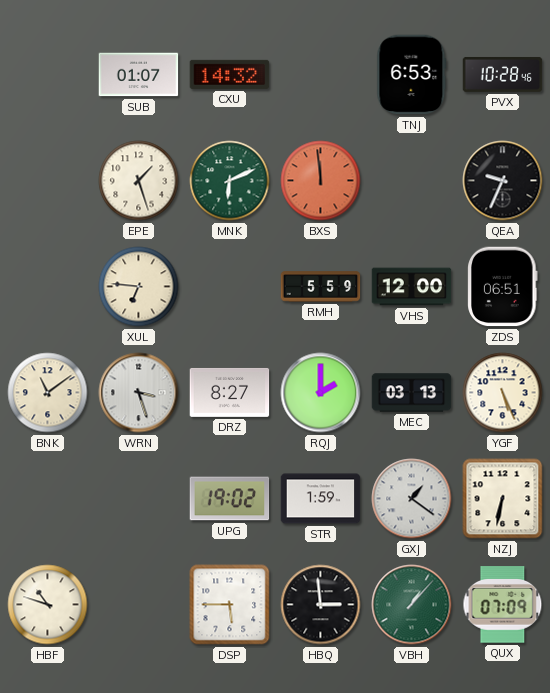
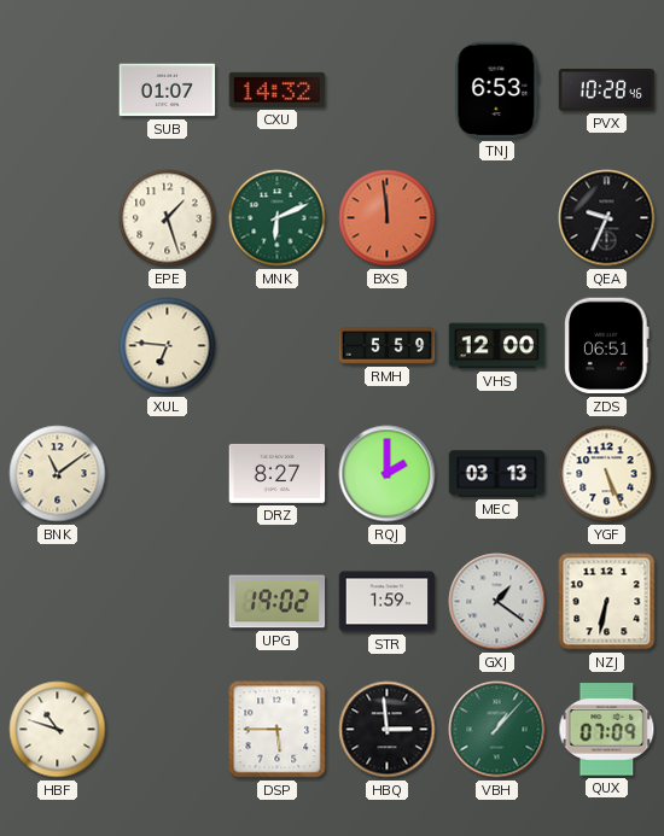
WRN: 3:27 -> none
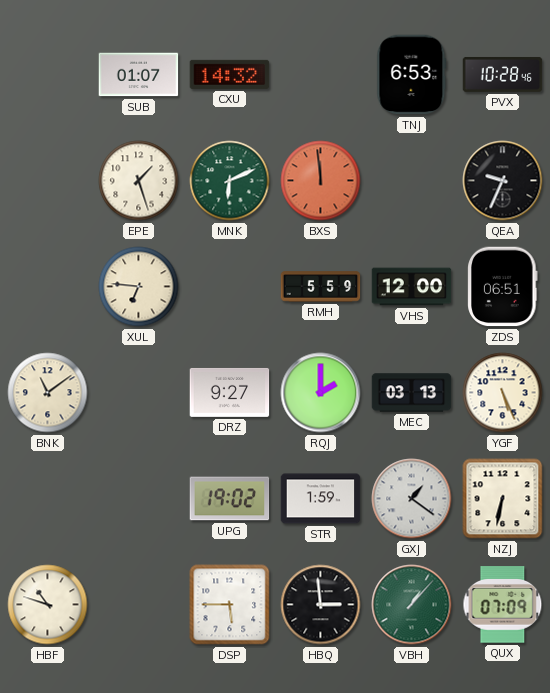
DRZ: 8:27 -> 9:27
